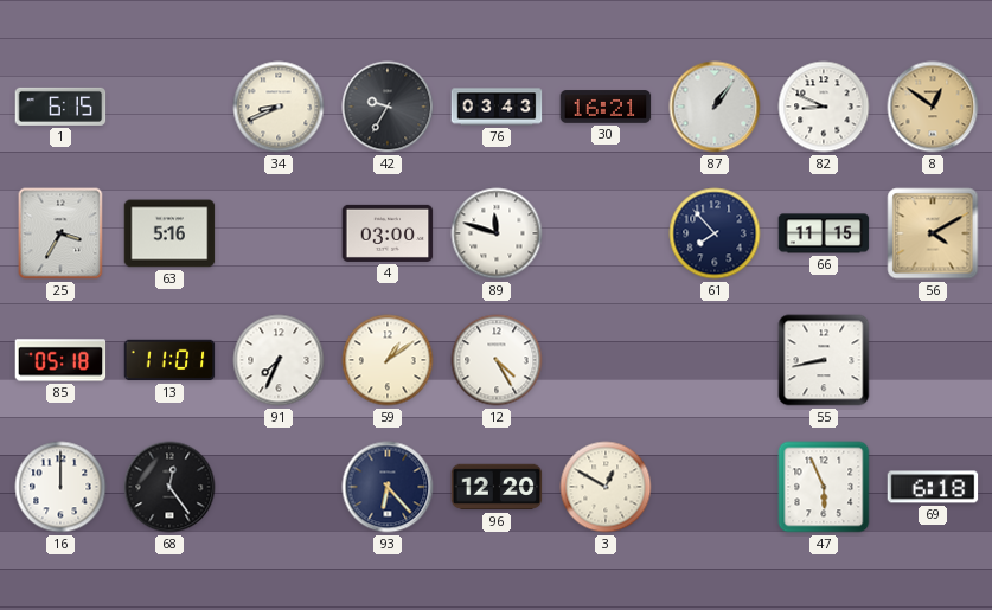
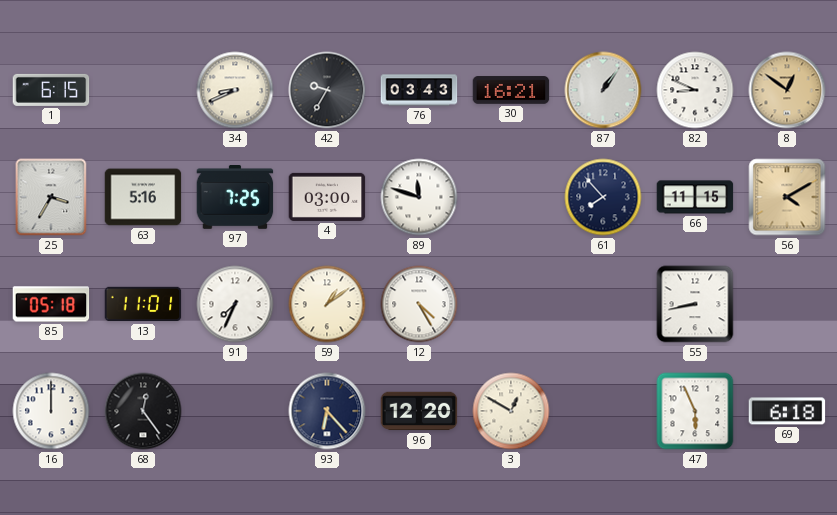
97: none -> 7:25
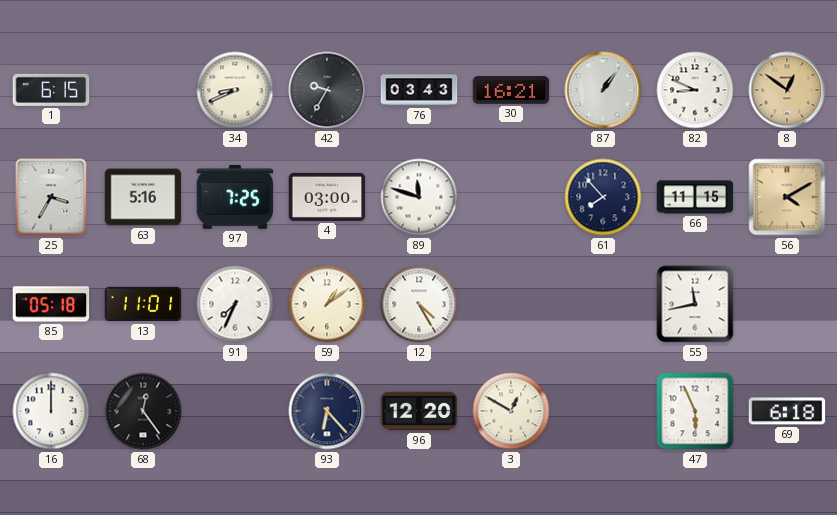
55: 8:43 -> 11:43
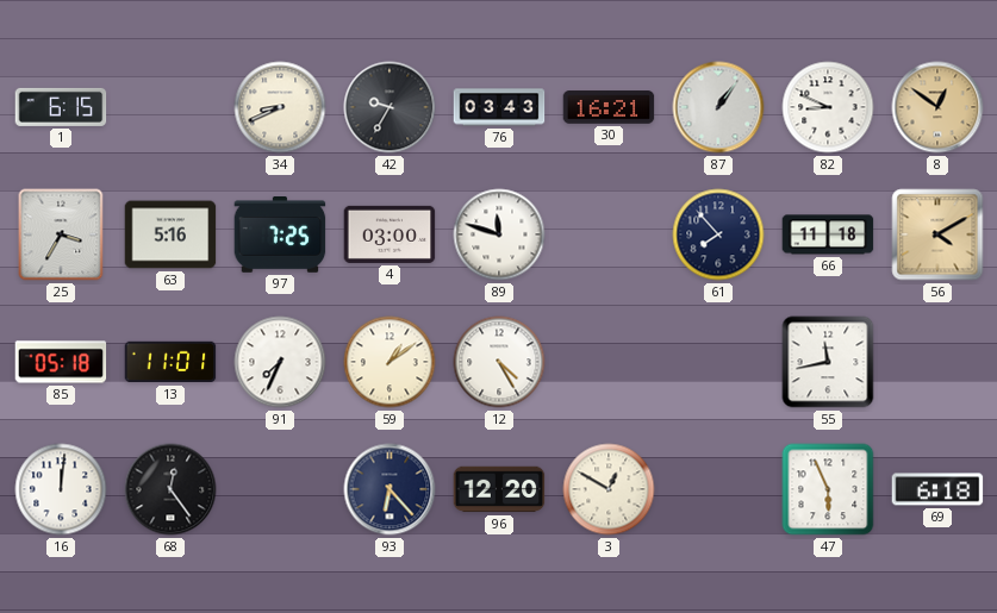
66: 11:15 -> 11:18
16: 12:00 -> 12:01
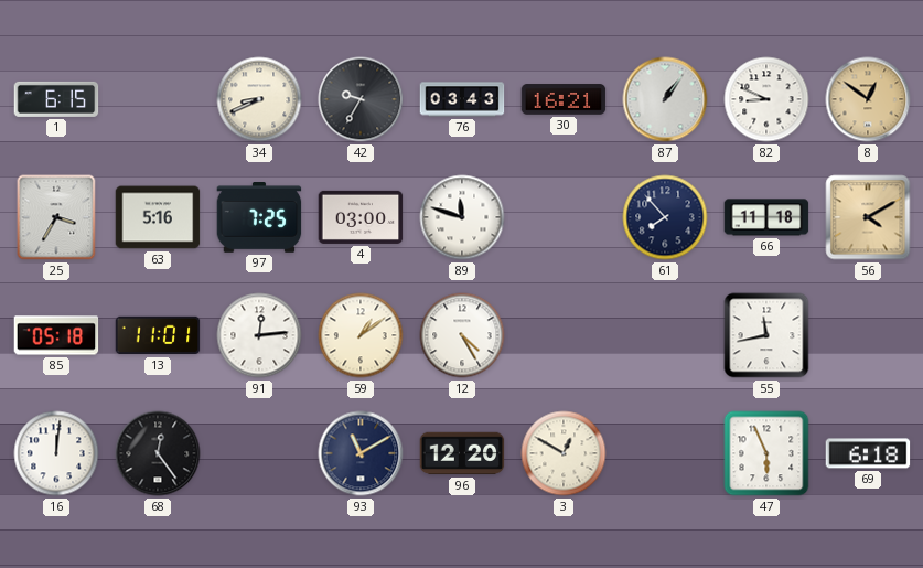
91: 7:34 -> 12:14
93: 6:23 -> 11:10
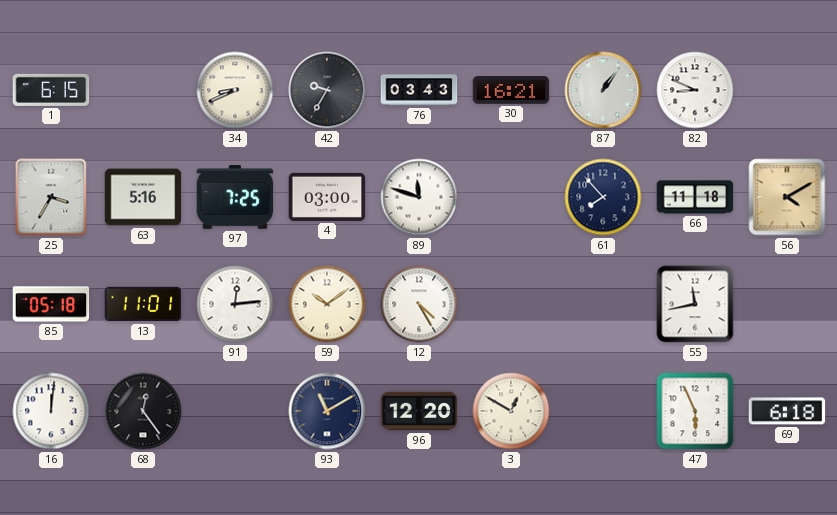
8: 12:51 -> none
59: 1:09 -> 10:09
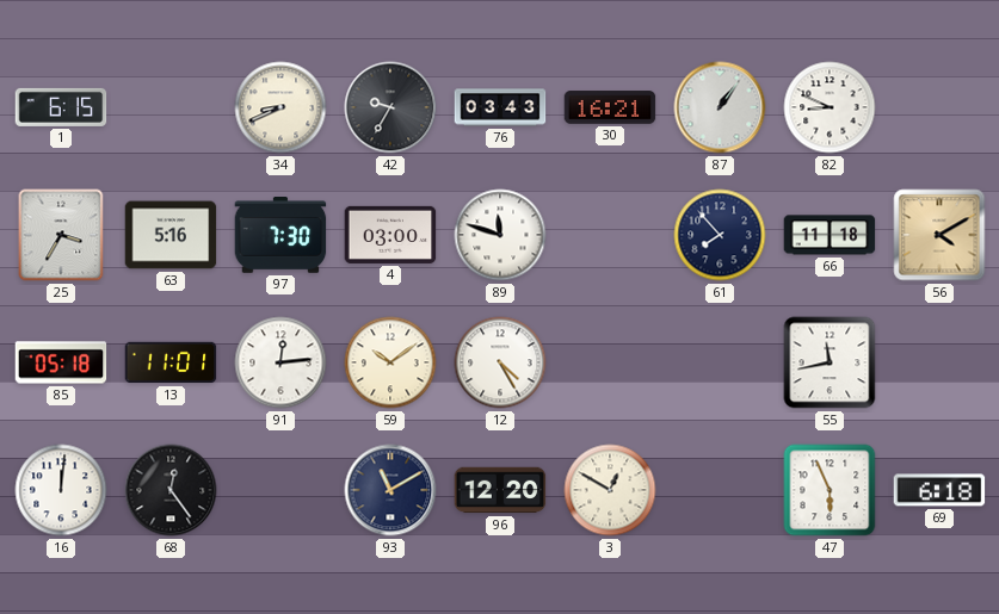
97: 7:25 -> 7:30
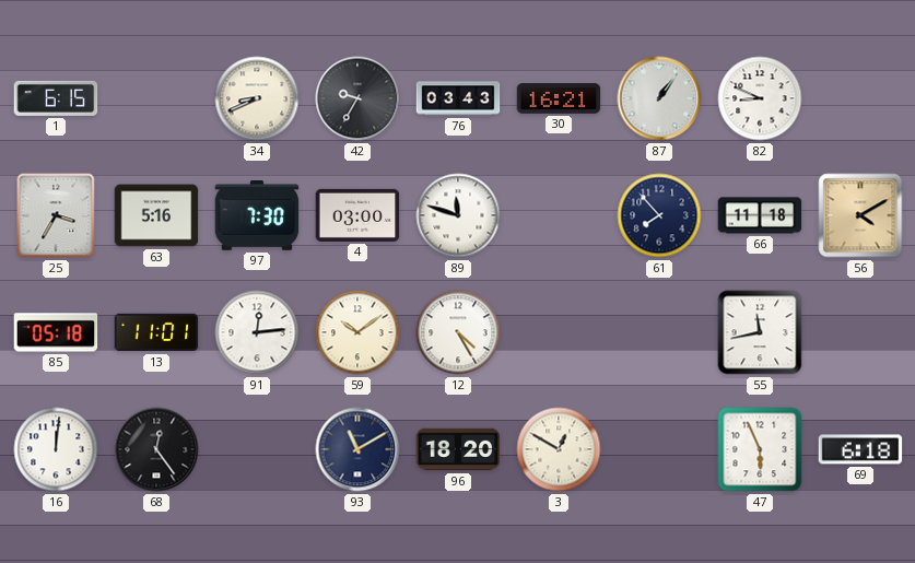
96: 12:20 -> 18:20
